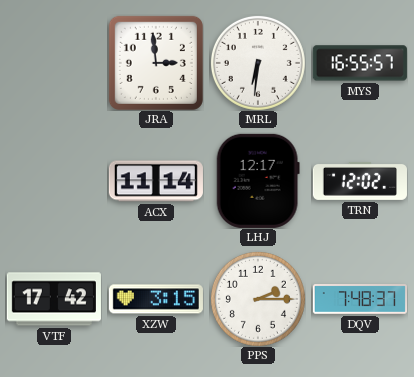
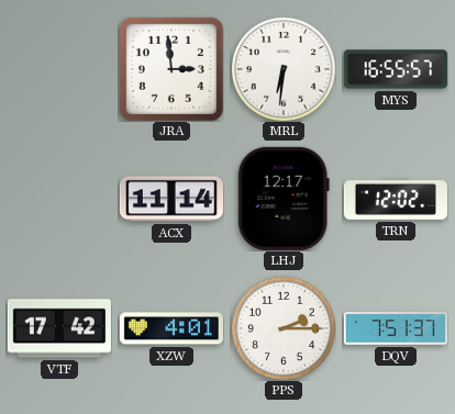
XZW: 3:15 -> 4:01
DQV: 7:48 -> 7:51
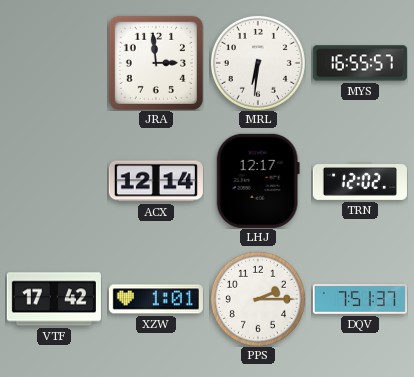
ACX: 11:14 -> 12:14
XZW: 4:01 -> 1:01
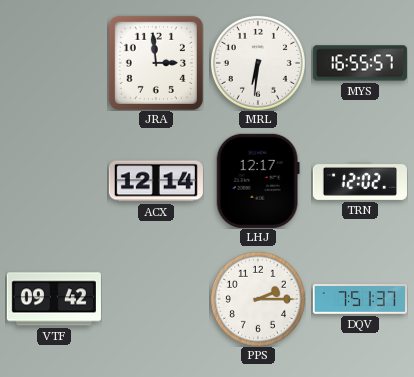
VTF: 17:42 -> 09:42
XZW: 1:01 -> none
